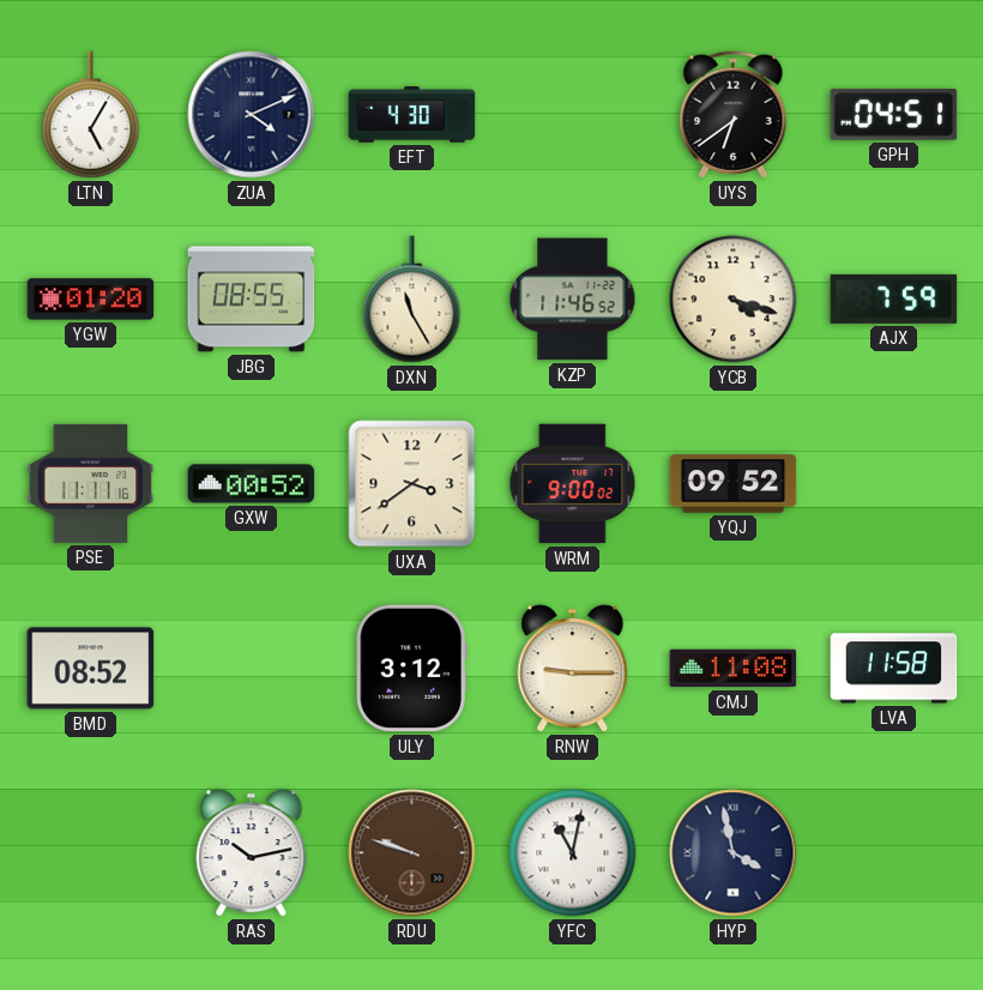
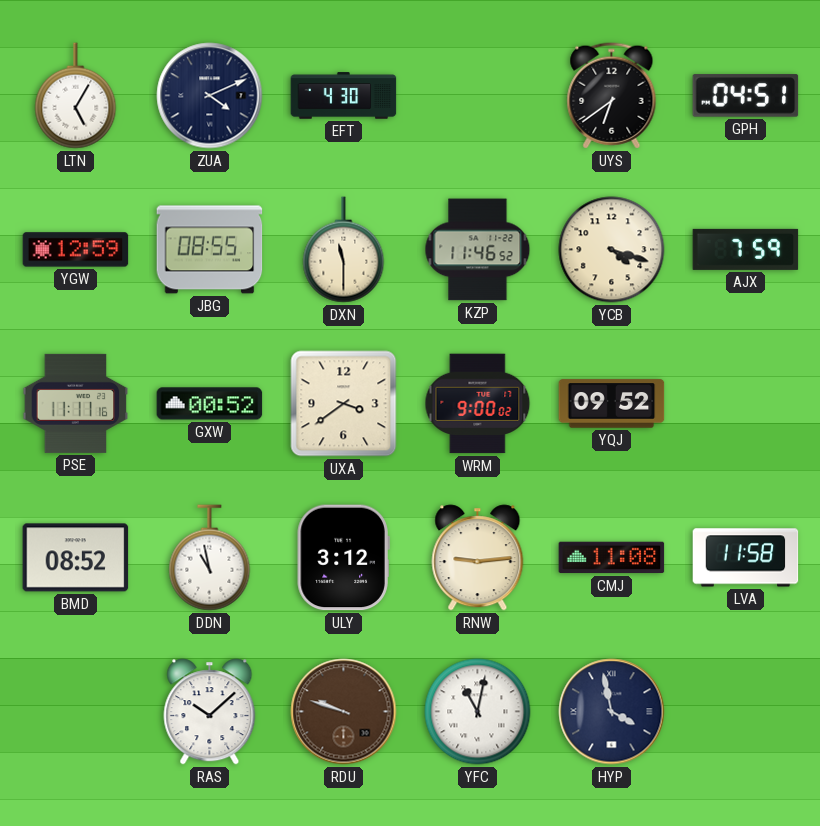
YGW: 01:20 -> 12:59
DXN: 11:25 -> 11:30
DDN: none -> 10:58
RNW: 9:15 -> 9:14
RAS: 10:13 -> 10:08
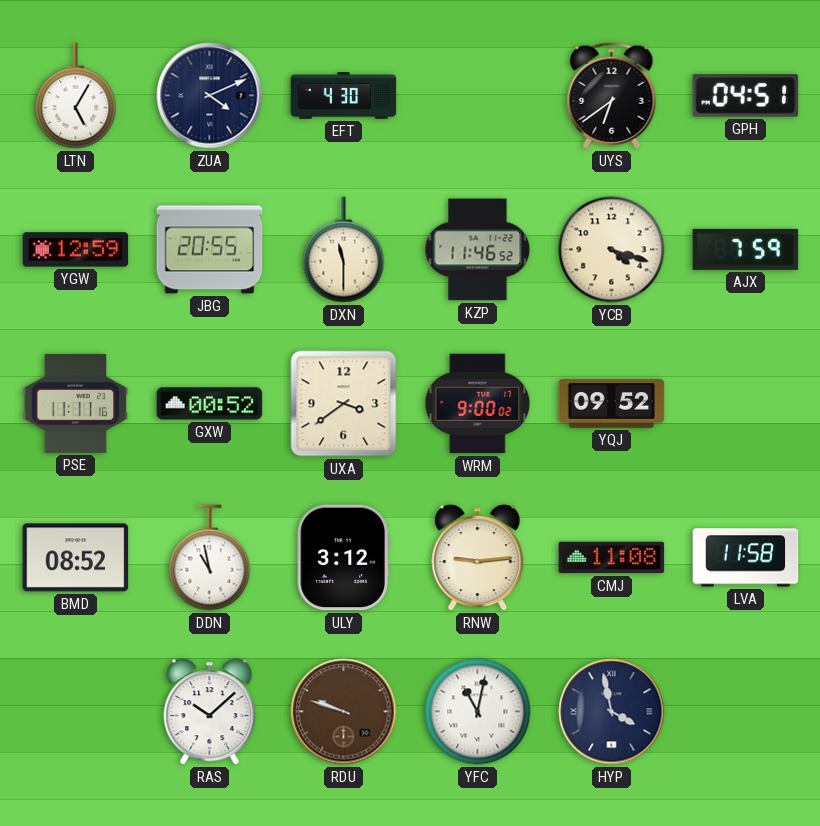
JBG: 08:55 -> 20:55
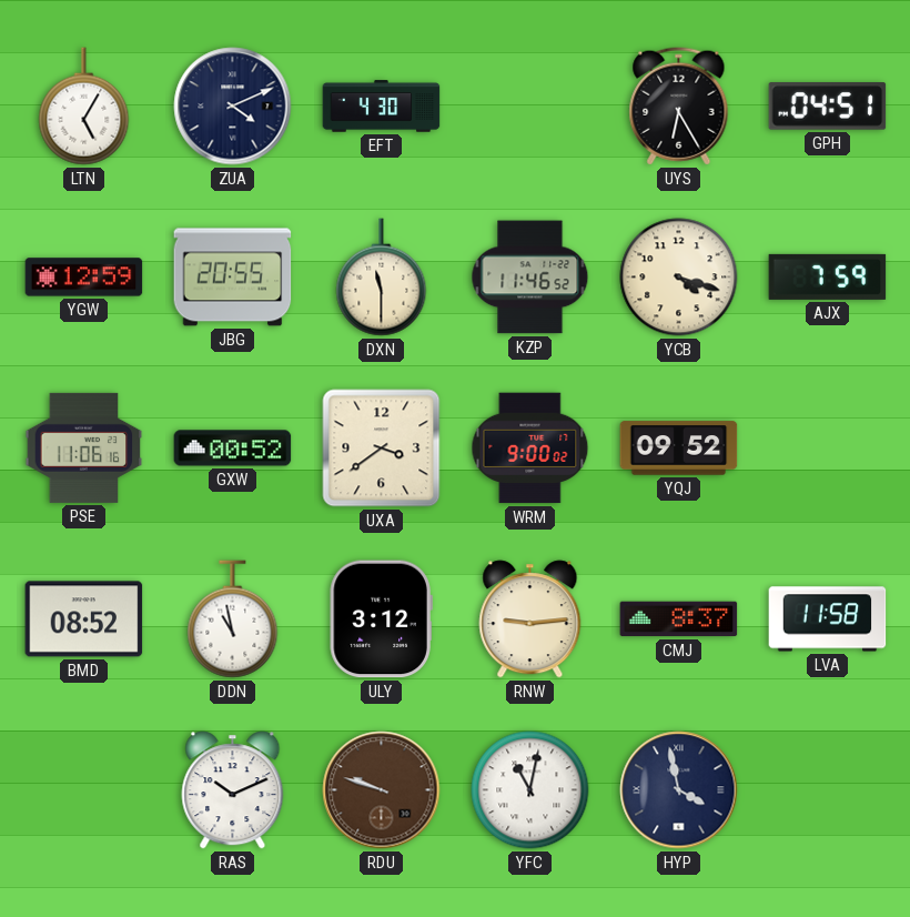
UYS: 6:39 -> 6:25
PSE: 11:11 -> 11:06
CMJ: 11:08 -> 8:37
RAS: 10:08 -> 10:11
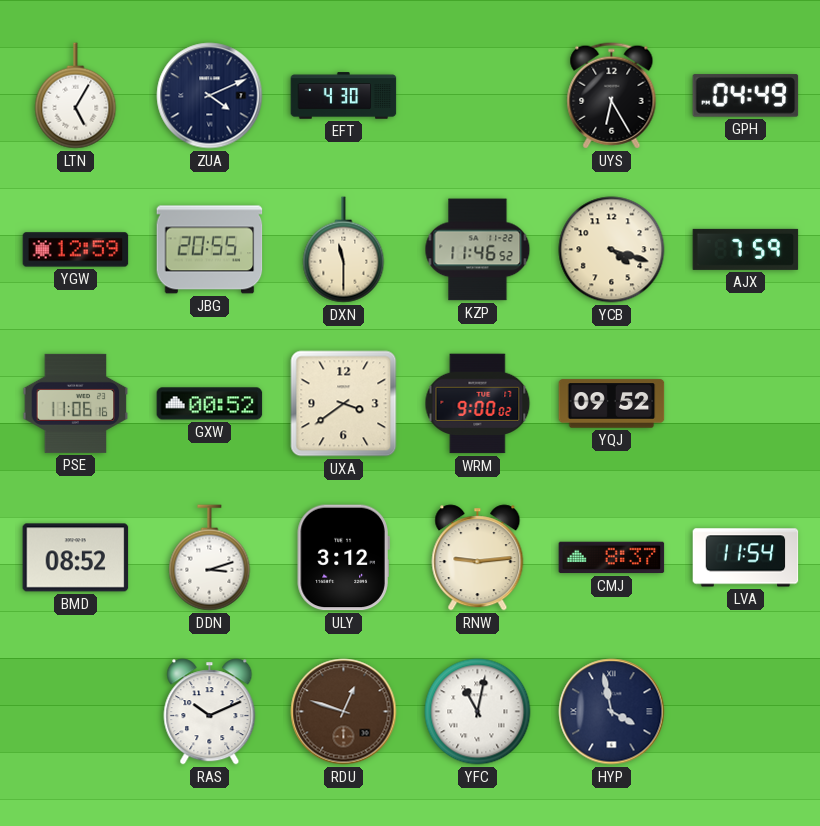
GPH: 04:51 -> 04:49
DDN: 10:58 -> 3:12
LVA: 11:58 -> 11:54
RDU: 9:48 -> 12:48
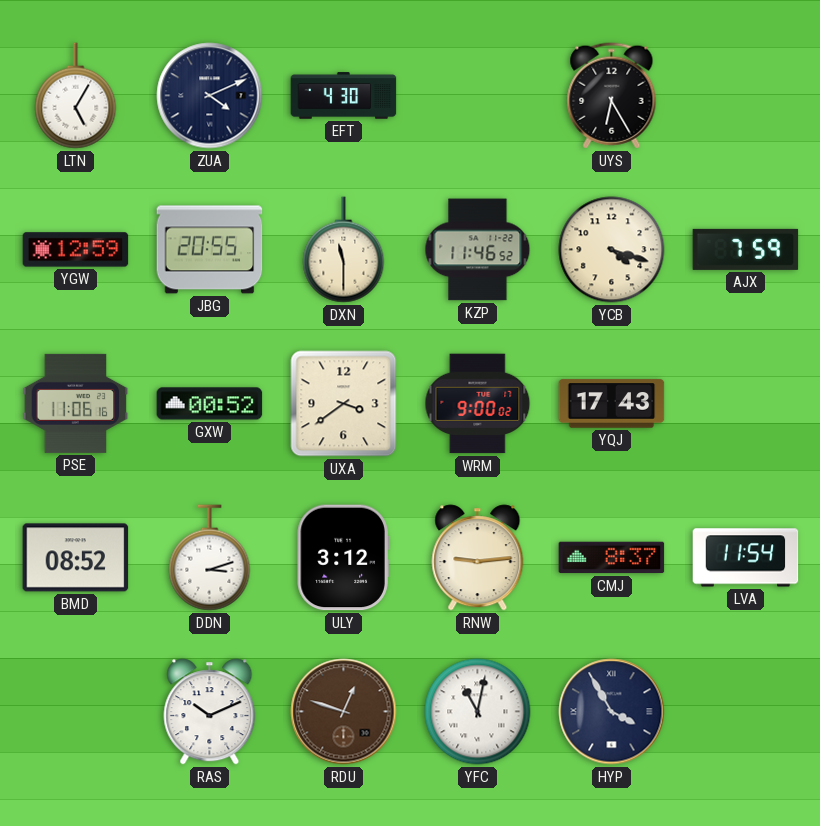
GPH: 04:49 -> none
YQJ: 09:52 -> 17:43
HYP: 3:58 -> 3:55
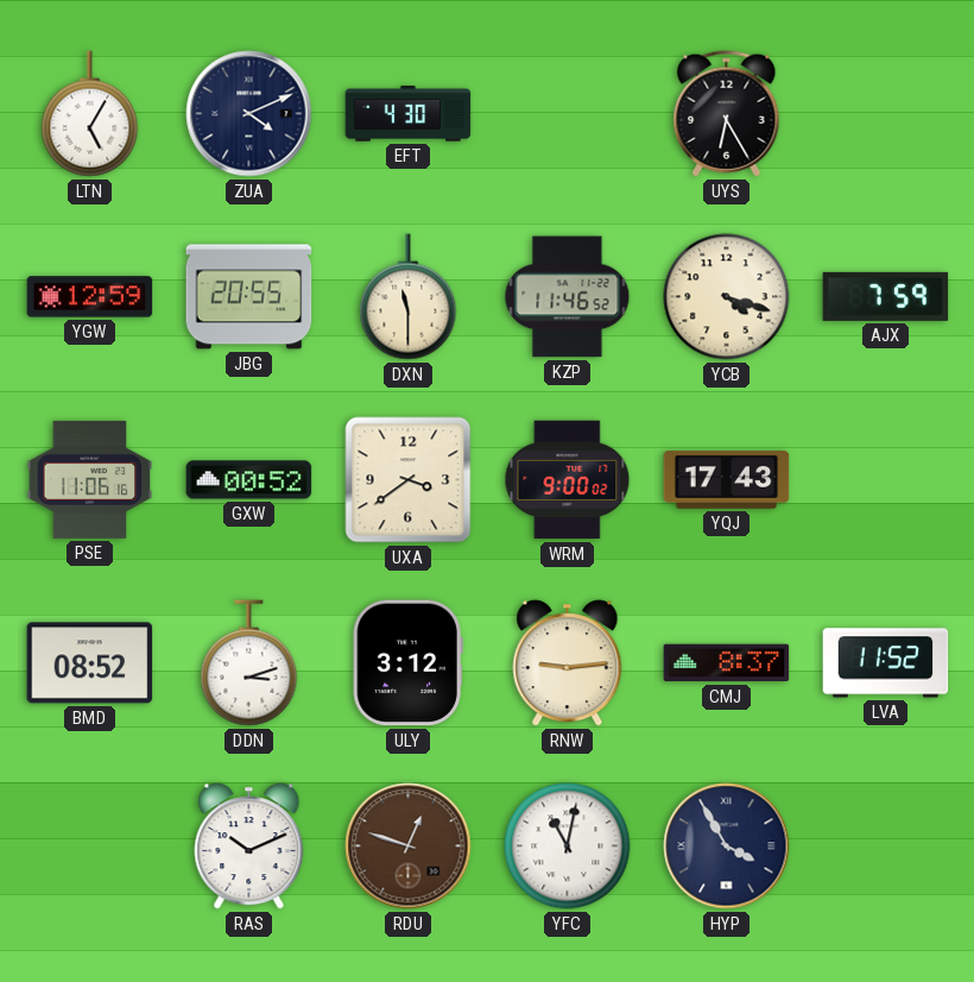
LVA: 11:54 -> 11:52
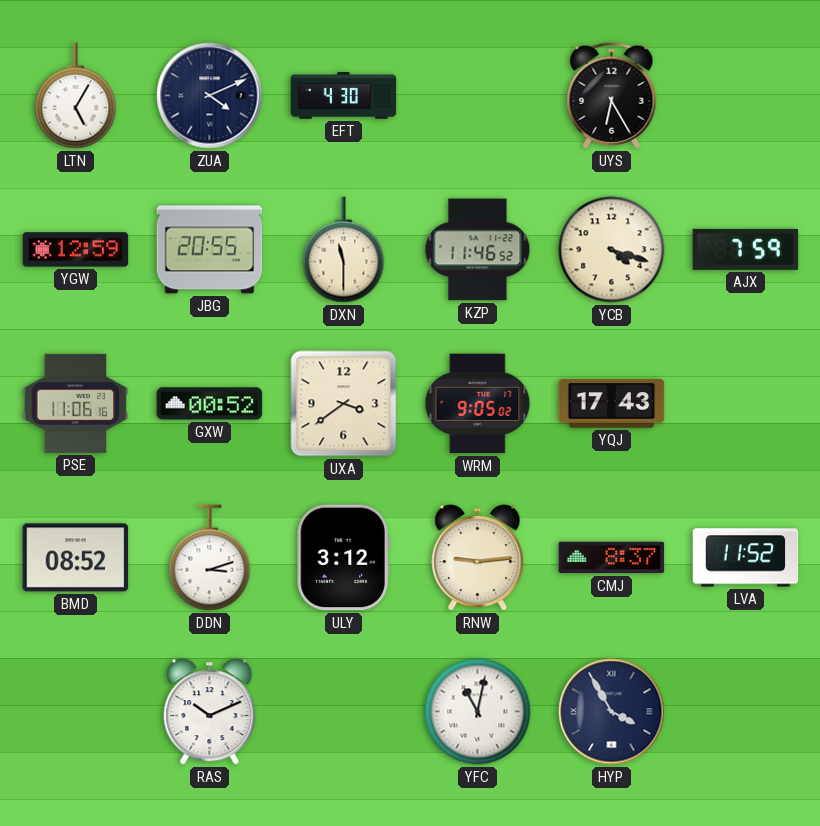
WRM: 9:00 -> 9:05
RDU: 12:48 -> none
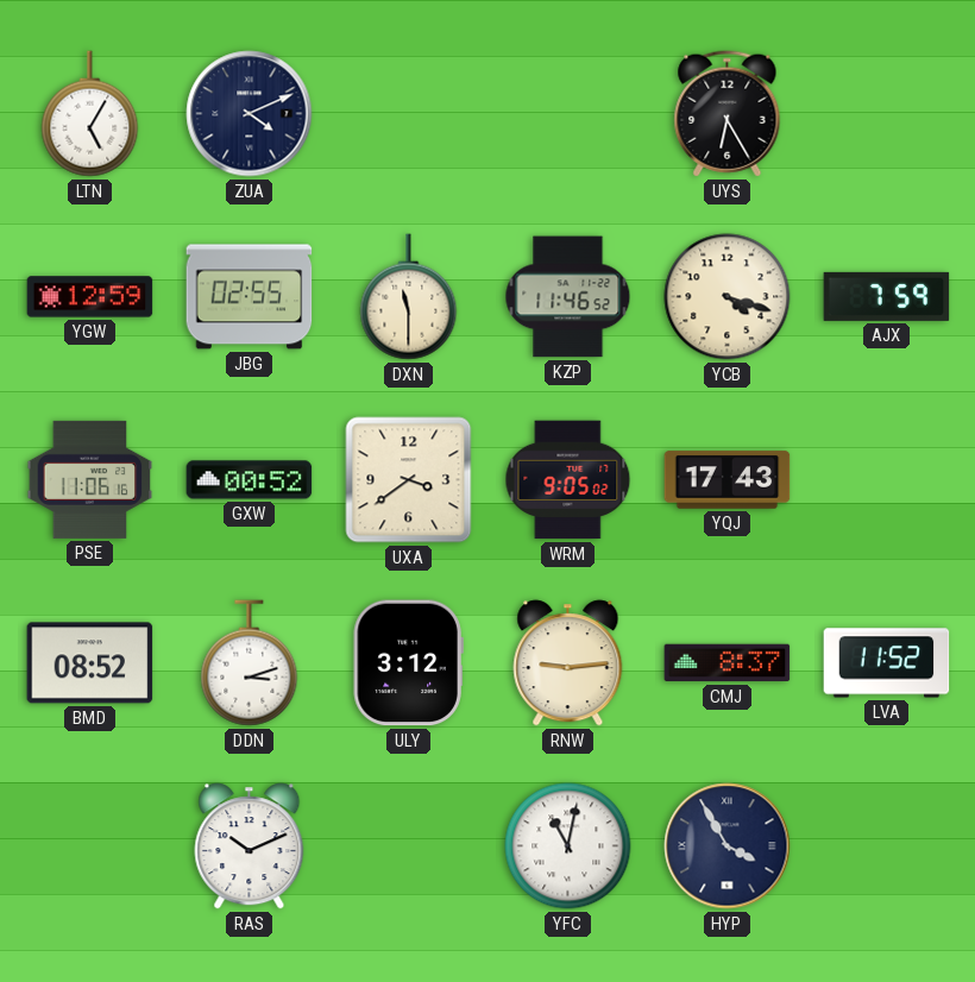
EFT: 4:30 -> none
JBG: 20:55 -> 02:55
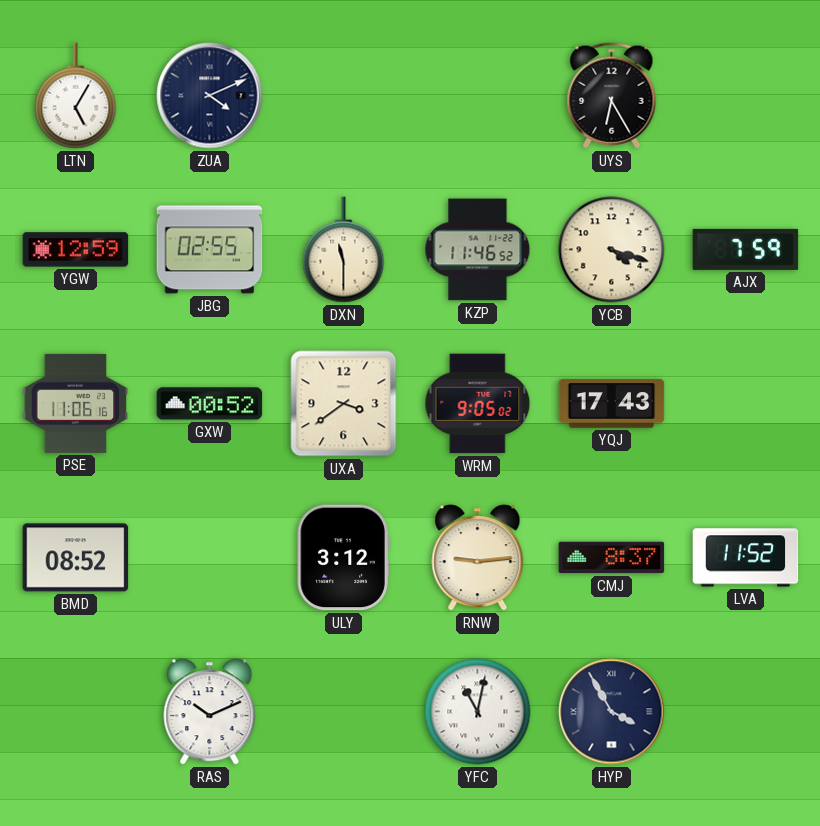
DDN: 3:12 -> none
